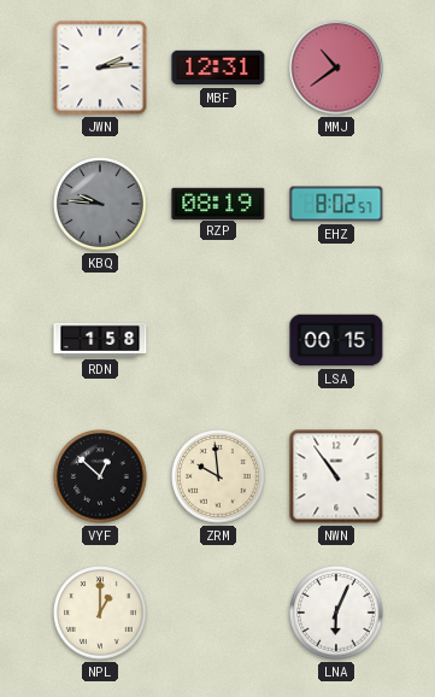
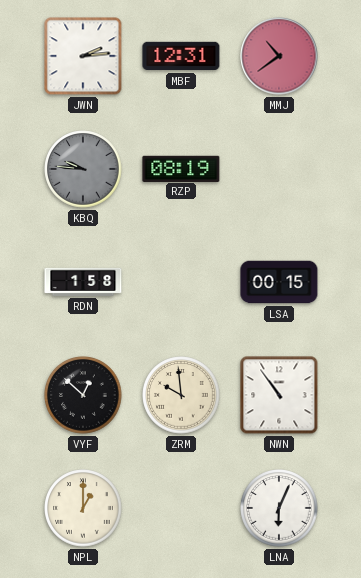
EHZ: 8:02 -> none
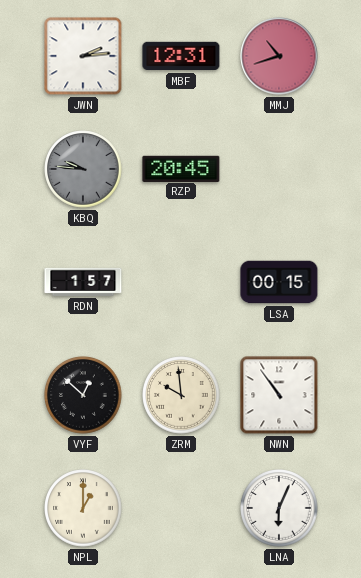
MMJ: 10:39 -> 10:42
RZP: 08:19 -> 20:45
RDN: 1:58 -> 1:57
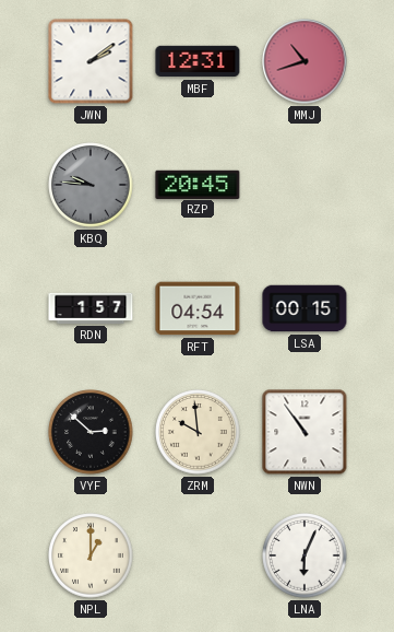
JWN: 2:14 -> 2:09
RFT: none -> 04:54
VYF: 12:52 -> 2:52
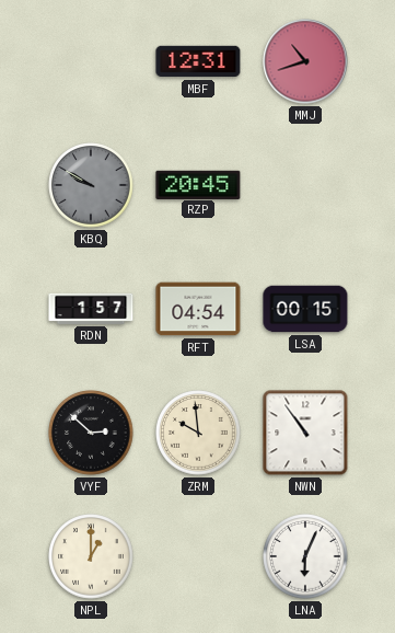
JWN: 2:09 -> none
KBQ: 9:46 -> 9:50
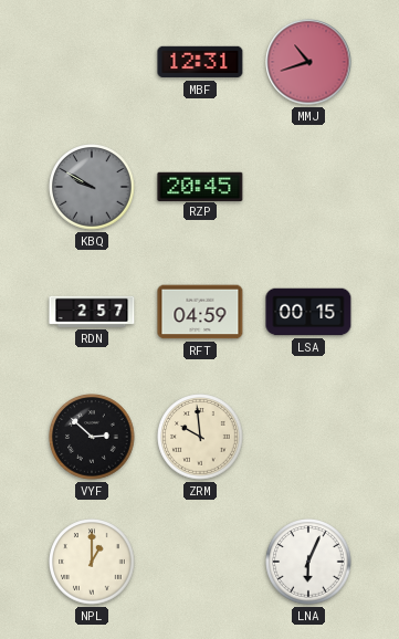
RDN: 1:57 -> 2:57
RFT: 04:54 -> 04:59
NWN: 10:54 -> none
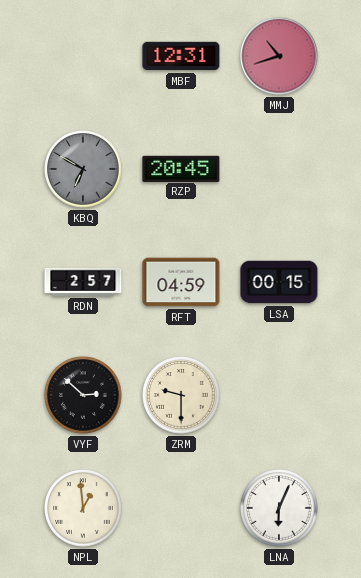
KBQ: 9:50 -> 6:50
ZRM: 9:59 -> 9:30
NPL: 1:00 -> 12:59
